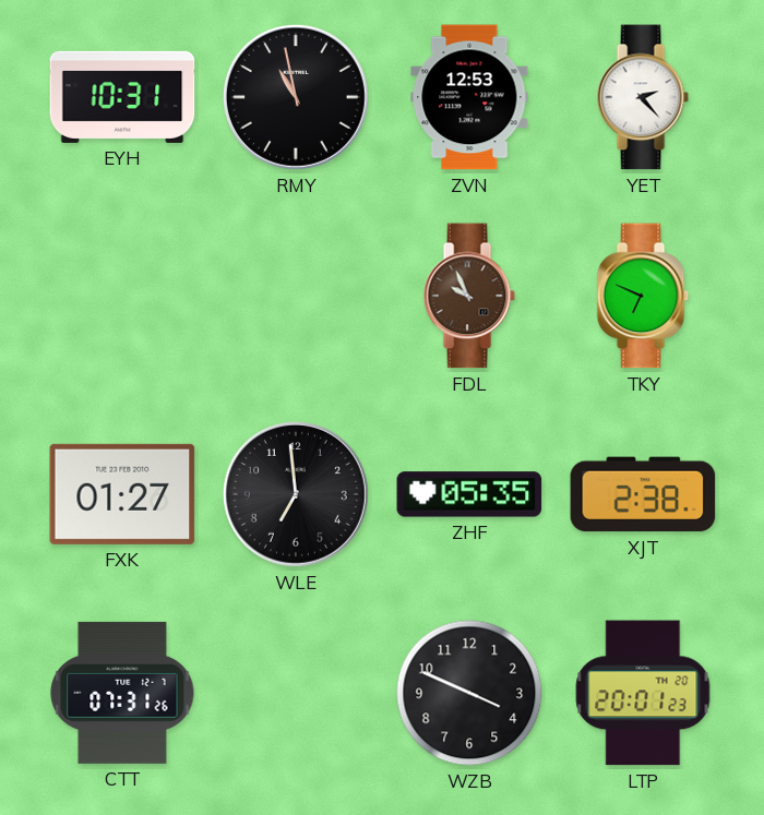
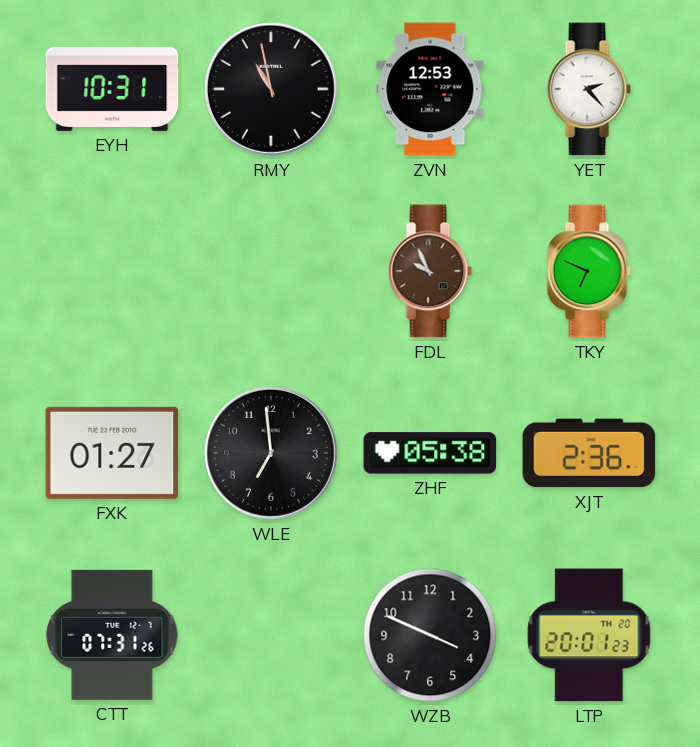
ZHF: 05:35 -> 05:38
XJT: 2:38 -> 2:36
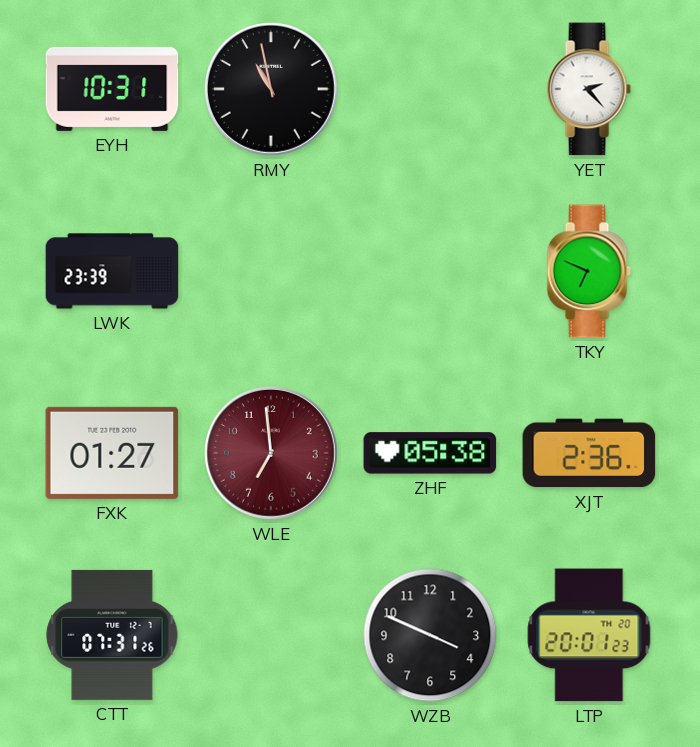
ZVN: 12:53 -> none
LWK: none -> 23:39
FDL: 9:56 -> none
WLE dial: black -> burgundy
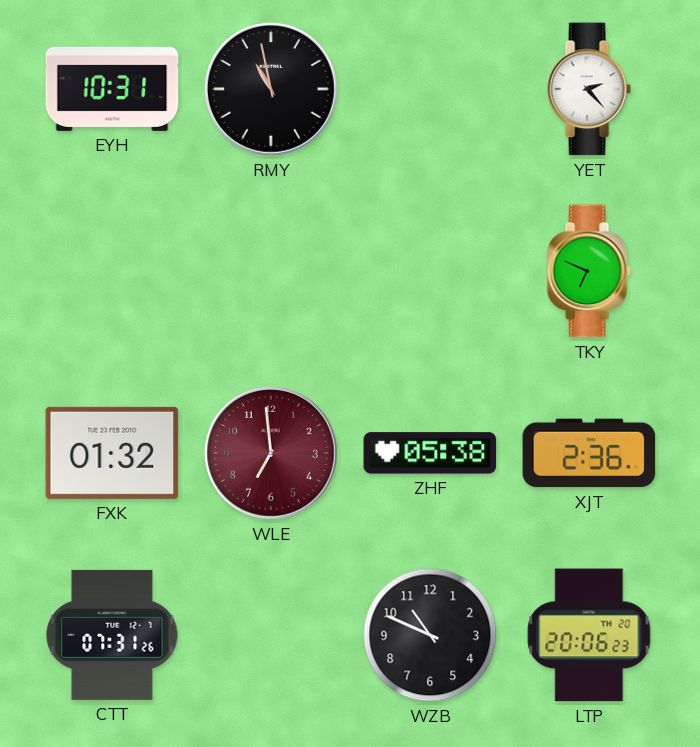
LWK: 23:39 -> none
FXK: 01:27 -> 01:32
WZB: 3:49 -> 10:49
LTP: 20:01 -> 20:06
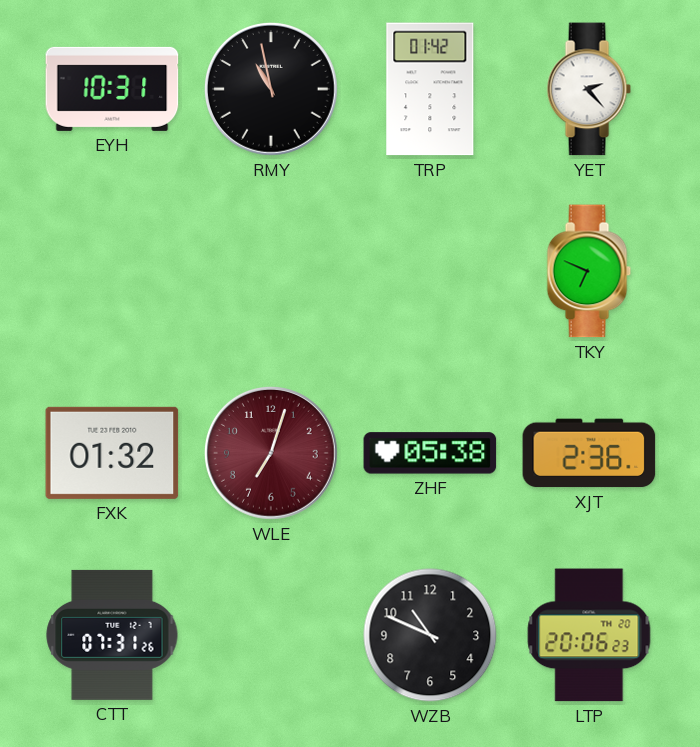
TRP: none -> 01:42
WLE: 6:59 -> 7:03
